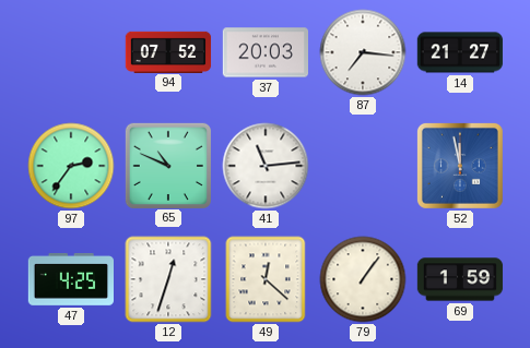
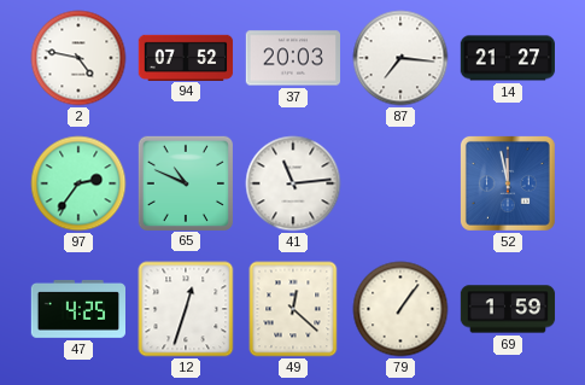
2: none -> 4:47
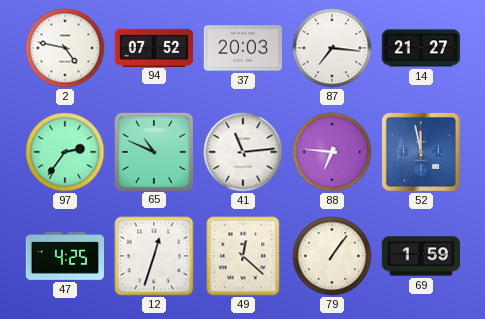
88: none -> 6:46
